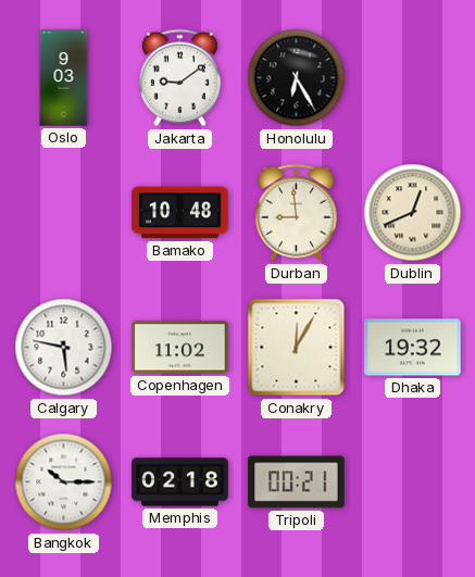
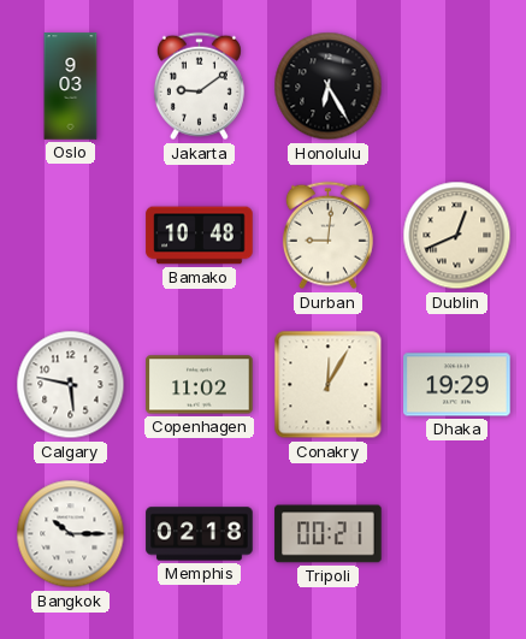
Durban: 8:59 -> 9:01
Dhaka: 19:32 -> 19:29
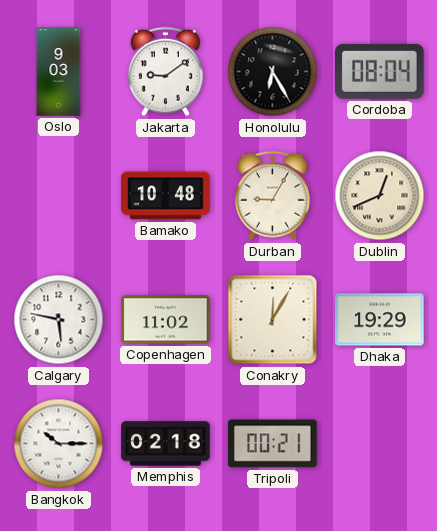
Cordoba: none -> 08:04
Durban: 9:01 -> 9:05
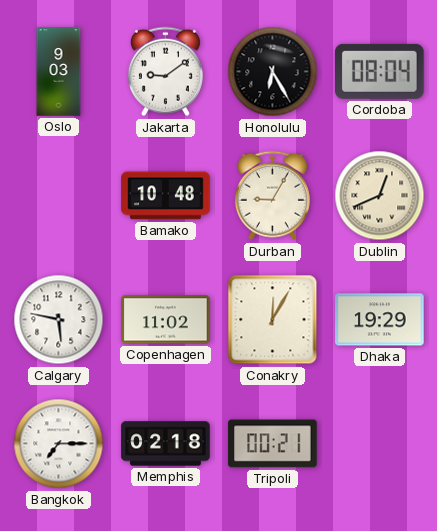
Bangkok: 10:15 -> 7:15
